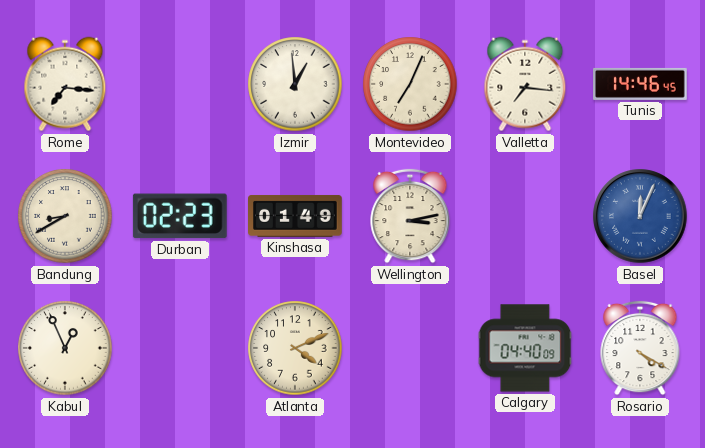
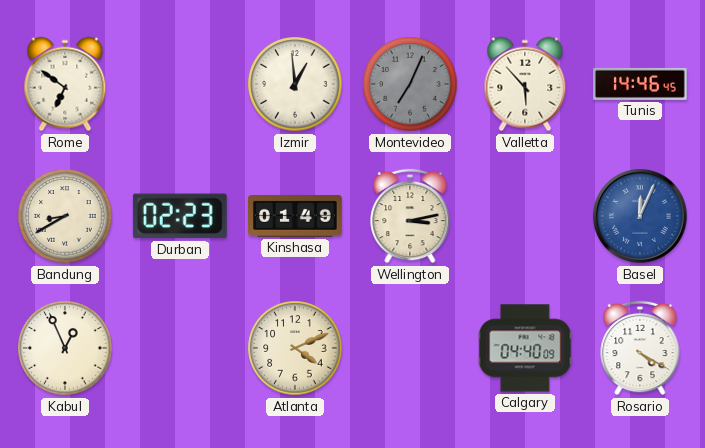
Rome: 7:16 -> 6:51
Montevideo dial: cream -> grey
Valletta: 7:16 -> 5:53
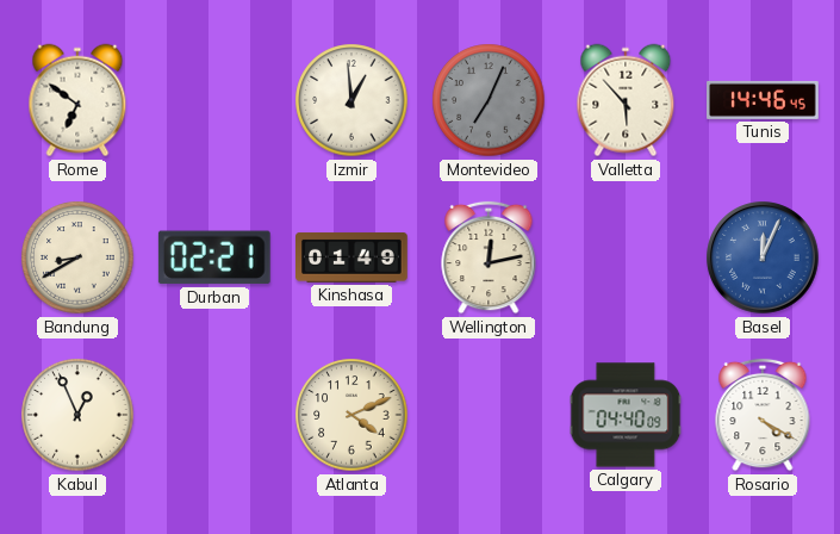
Durban: 02:23 -> 02:21
Wellington: 3:13 -> 12:13
